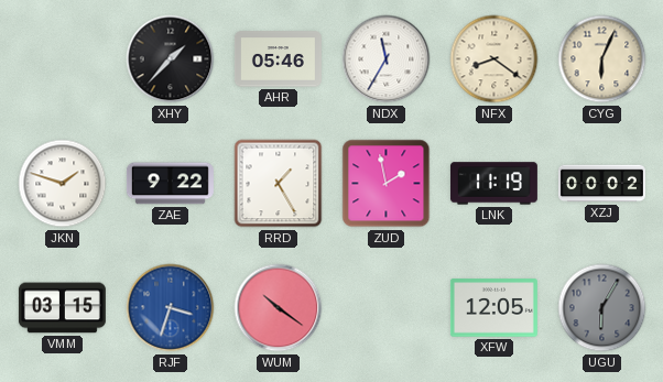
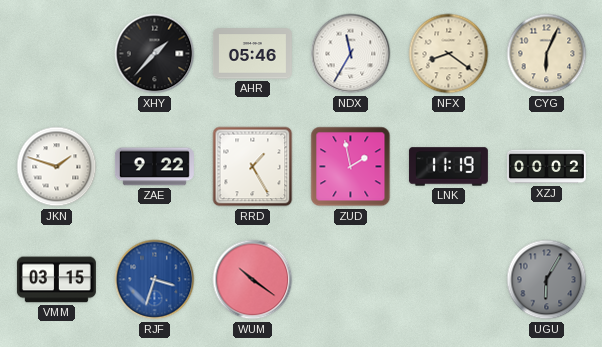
XFW: 12:05 -> none
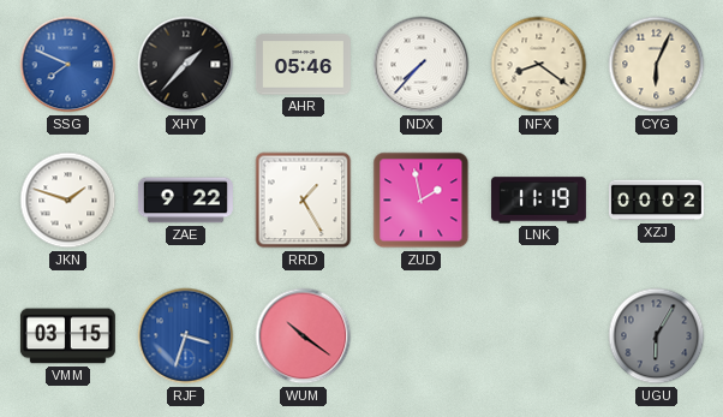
SSG: none -> 7:49
NDX: 11:35 -> 7:37
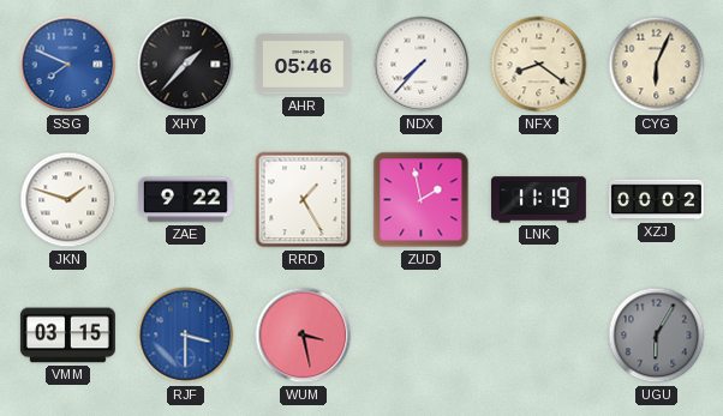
RJF: 3:33 -> 3:30
WUM: 10:21 -> 3:28
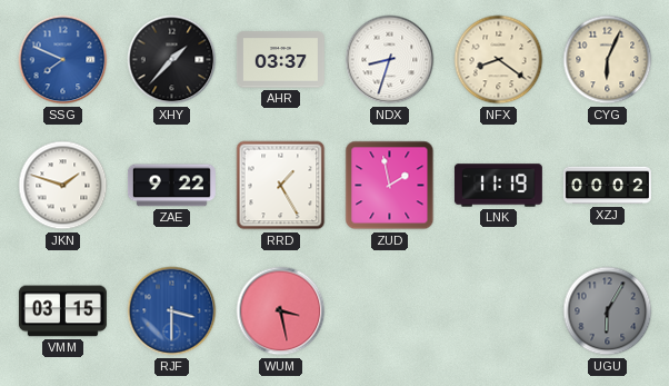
AHR: 05:46 -> 03:37
NDX: 7:37 -> 8:33
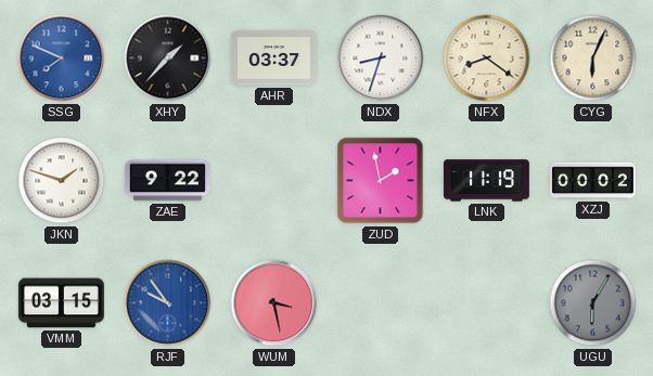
RRD: 1:25 -> none
RJF: 3:30 -> 9:54
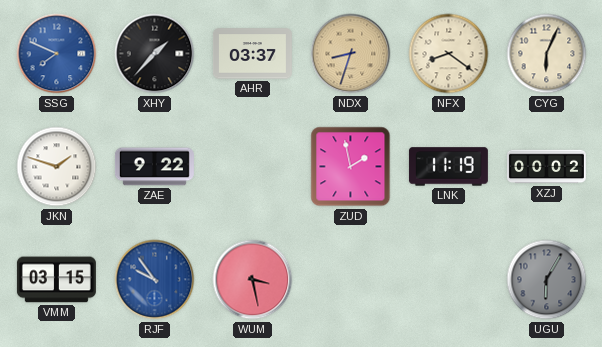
NDX dial: white -> champagne
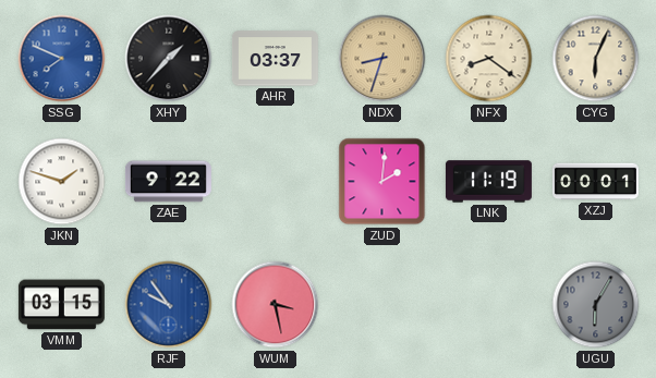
ZUD: 1:58 -> 2:01
XZJ: 00:02 -> 00:01
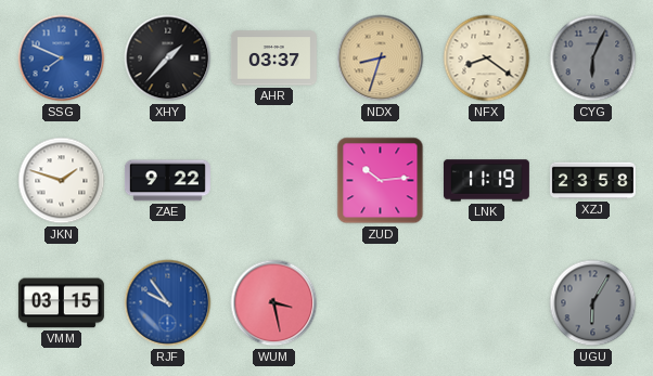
CYG dial: cream -> grey
ZUD: 2:01 -> 10:14
XZJ: 00:01 -> 23:58
